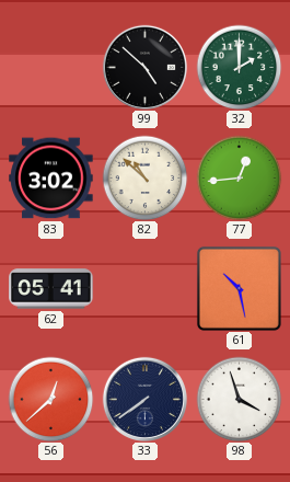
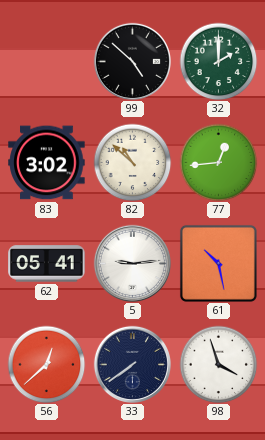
5: none -> 9:14
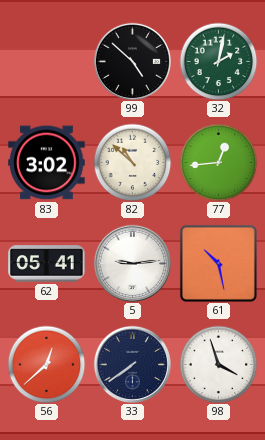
32: 2:00 -> 2:02
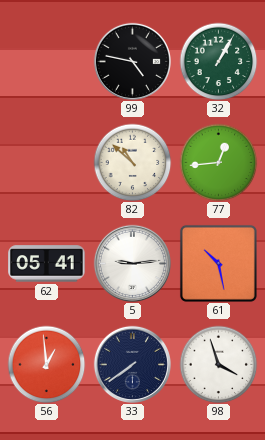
99: 4:52 -> 4:47
32: 2:02 -> 1:05
83: 3:02 -> none
56: 12:38 -> 12:59
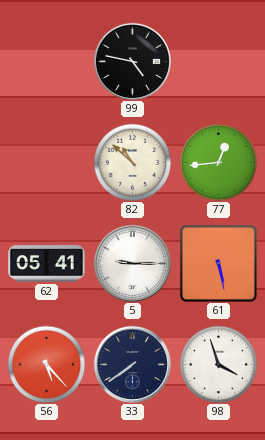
32: 1:05 -> none
5: 9:14 -> 9:15
61: 10:28 -> 5:28
56: 12:59 -> 5:23
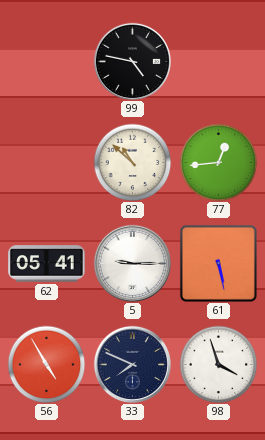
56: 5:23 -> 4:55
33: 7:39 -> 7:49
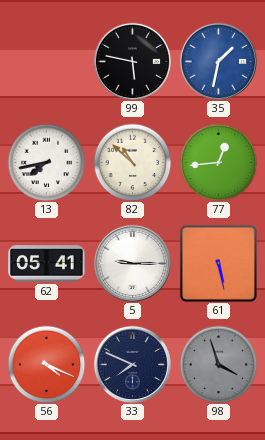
99: 4:47 -> 5:47
35: none -> 1:32
13: none -> 7:43
56: 4:55 -> 4:19
98 dial: white -> grey
